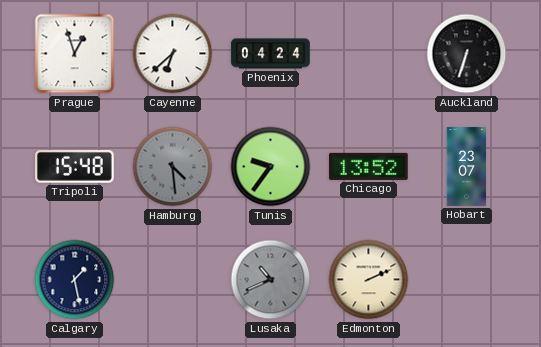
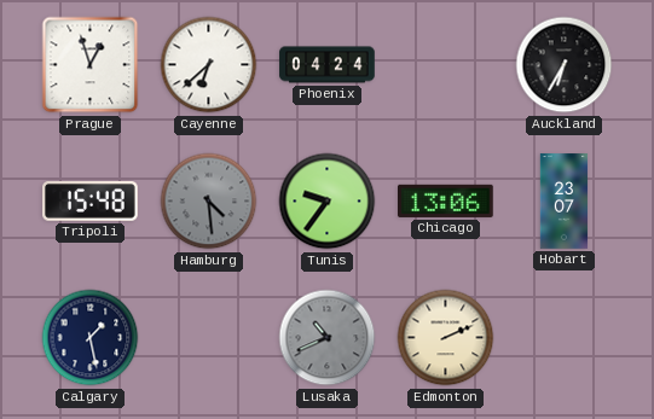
Auckland: 6:33 -> 6:35
Chicago: 13:52 -> 13:06
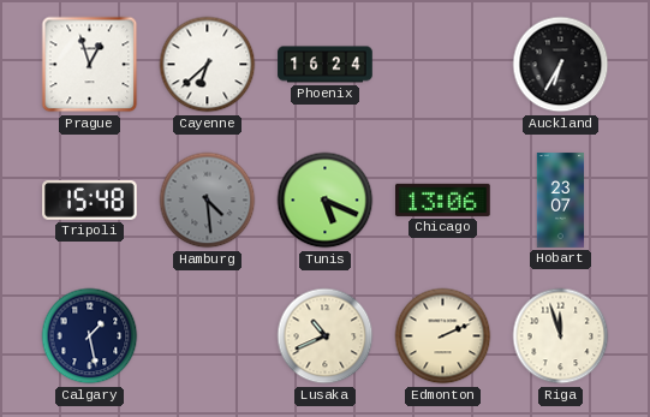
Phoenix: 04:24 -> 16:24
Tunis: 9:36 -> 5:19
Lusaka dial: grey -> cream
Riga: none -> 11:57
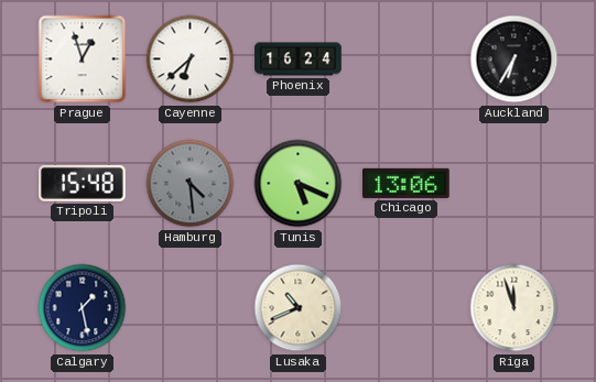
Hobart: 23:07 -> none
Edmonton: 2:11 -> none
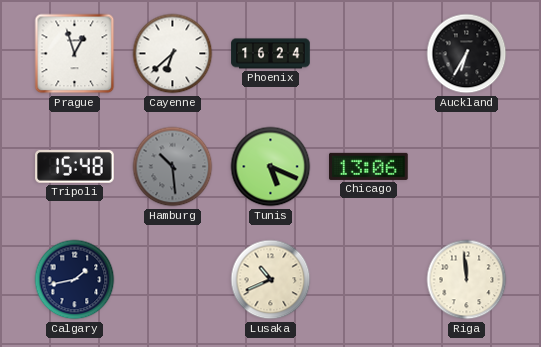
Hamburg: 4:29 -> 10:29
Calgary: 1:28 -> 1:43
Riga: 11:57 -> 11:59
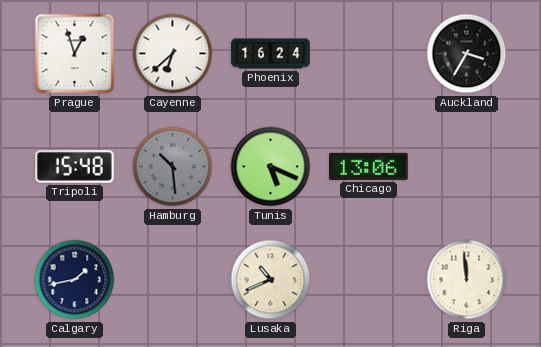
Auckland: 6:35 -> 3:35
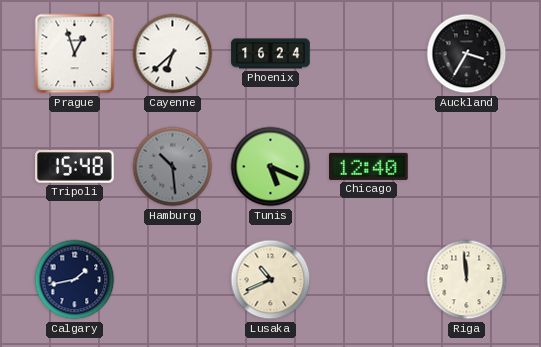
Chicago: 13:06 -> 12:40
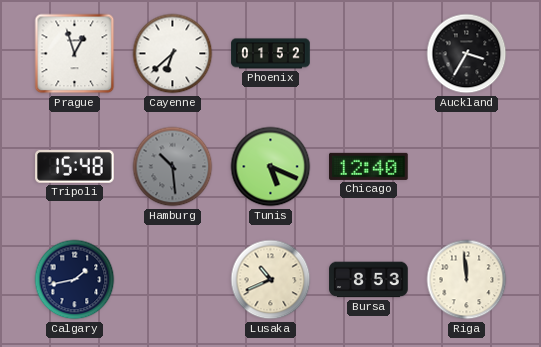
Phoenix: 16:24 -> 01:52
Bursa: none -> 8:53
